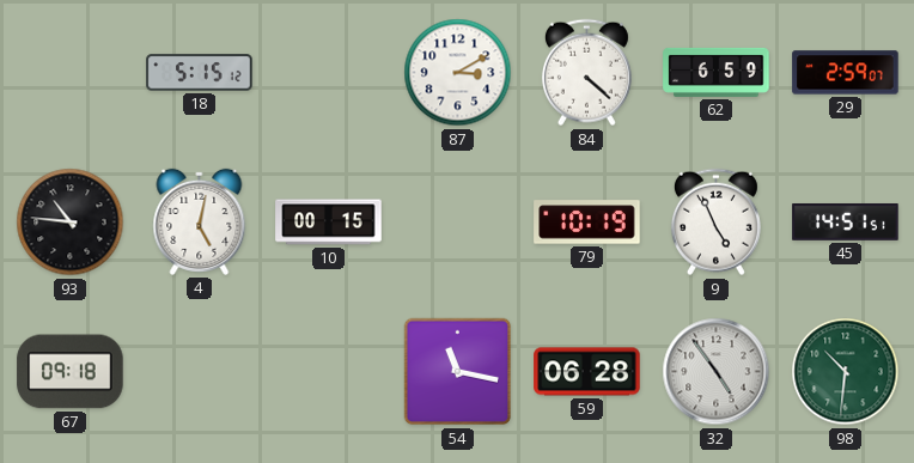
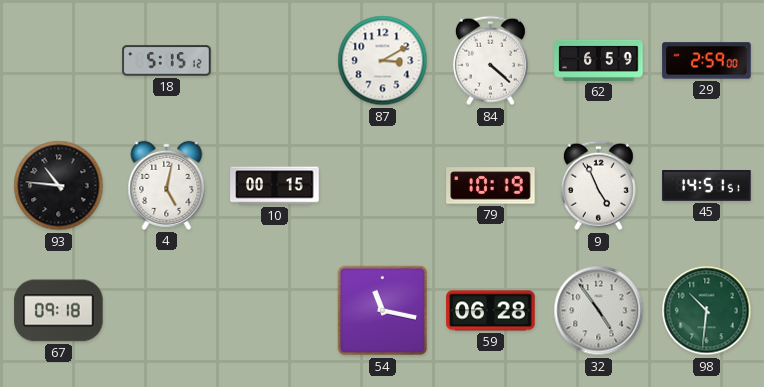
29: 2:59:07 -> 2:59:00
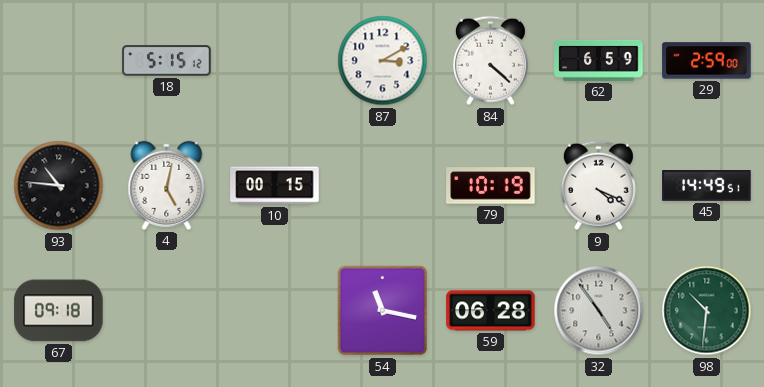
9: 4:56 -> 4:19
45: 14:51 -> 14:49
